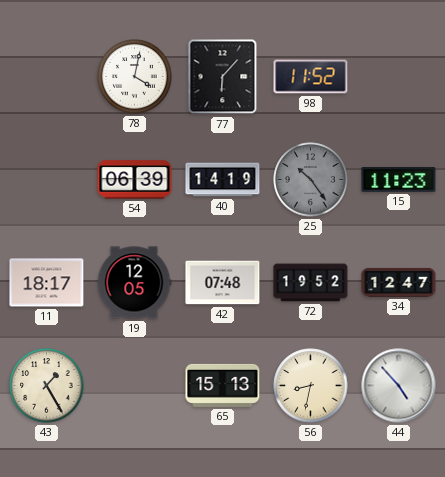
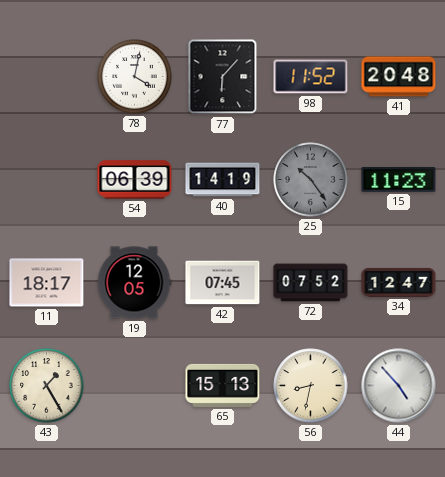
41: none -> 20:48
42: 07:48 -> 07:45
72: 19:52 -> 07:52
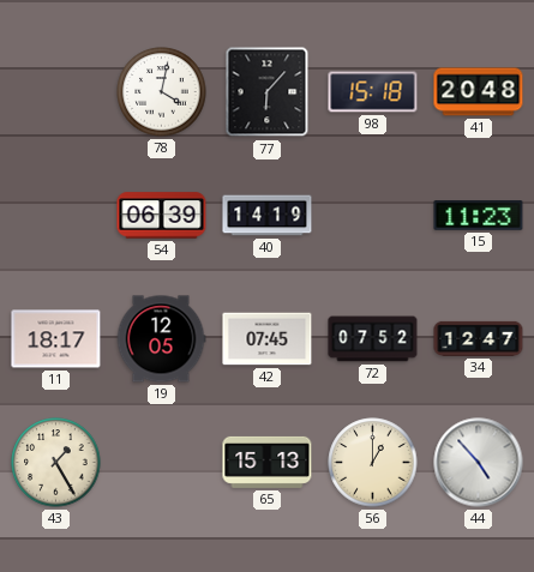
98: 11:52 -> 15:18
25: 10:24 -> none
56: 8:32 -> 1:00
